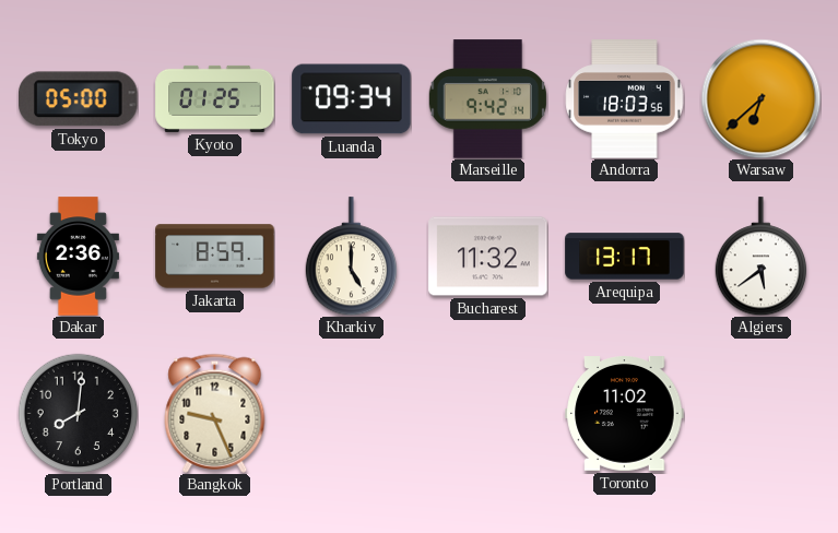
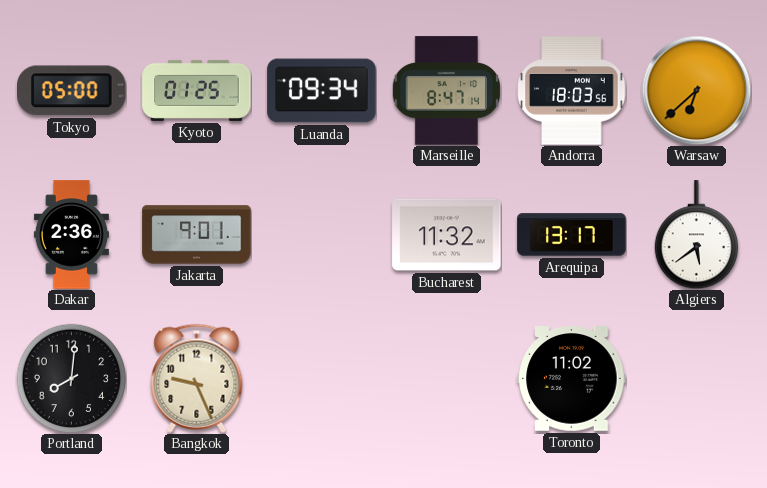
Marseille: 9:42 -> 8:47
Jakarta: 8:59 -> 9:01
Kharkiv: 5:00 -> none
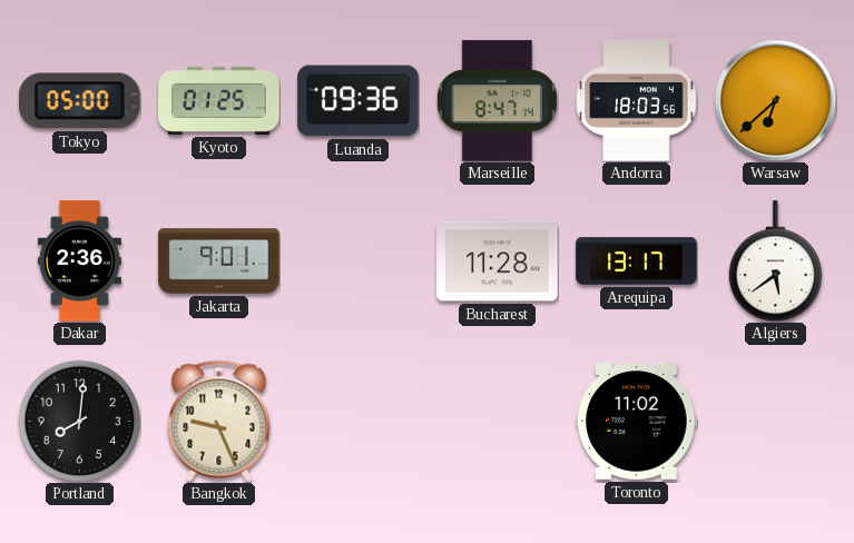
Luanda: 09:34 -> 09:36
Bucharest: 11:32 -> 11:28
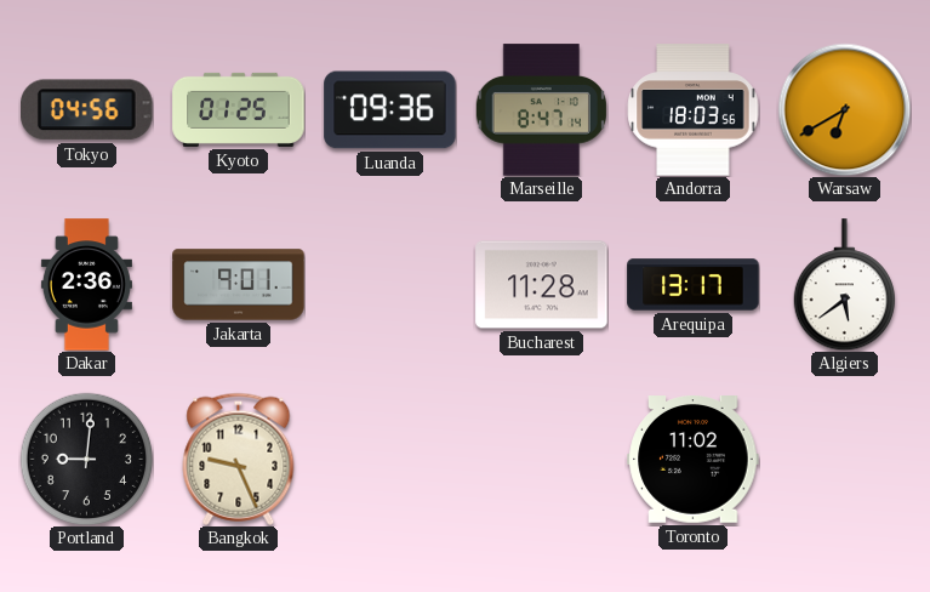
Tokyo: 05:00 -> 04:56
Warsaw: 6:38 -> 6:40
Portland: 8:01 -> 9:01
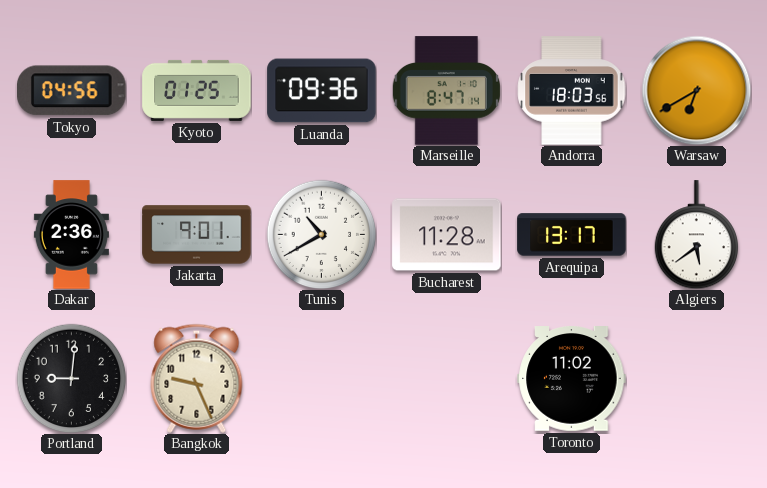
Tunis: none -> 10:40
